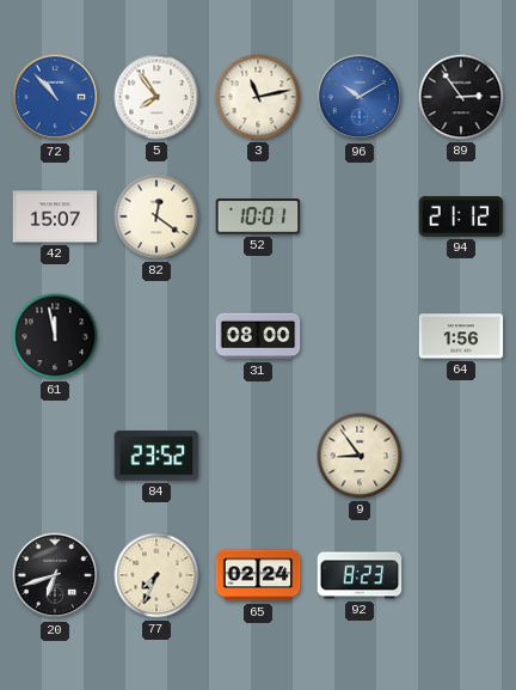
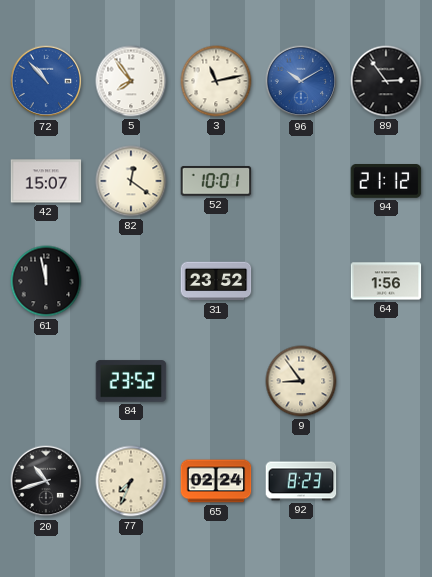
31: 08:00 -> 23:52
20: 6:42 -> 10:42
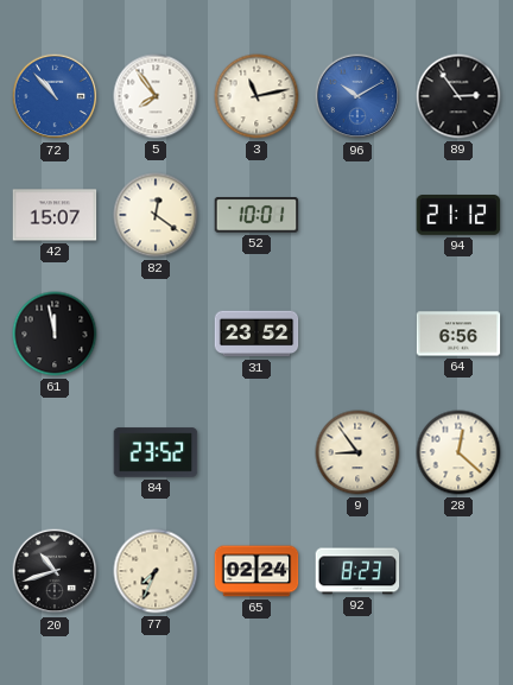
64: 1:56 -> 6:56
28: none -> 12:22
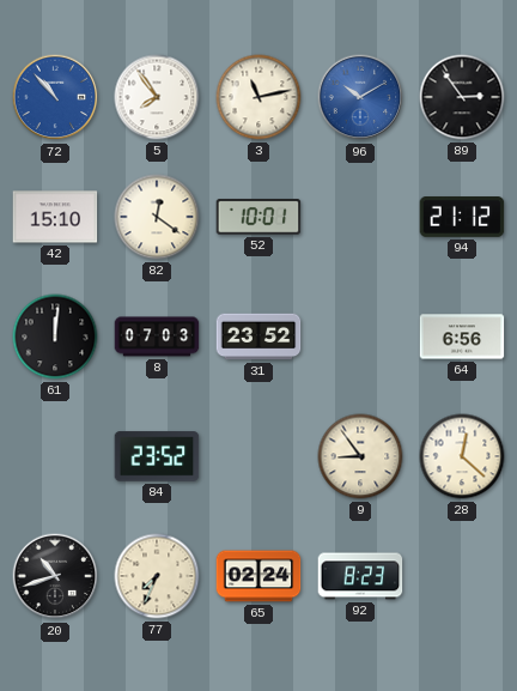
42: 15:07 -> 15:10
61: 11:58 -> 12:01
8: none -> 07:03
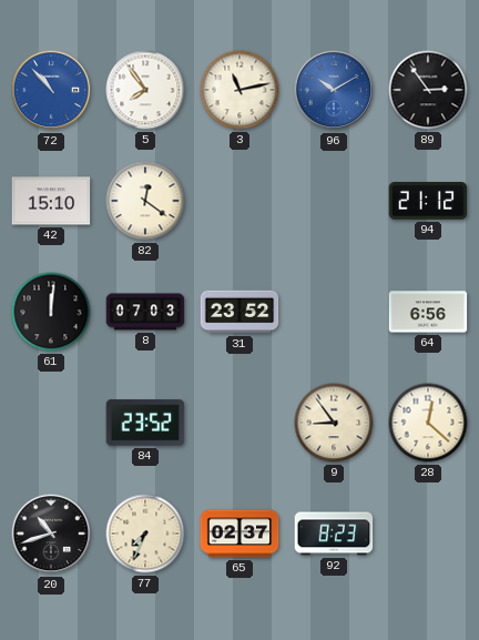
52: 10:01 -> none
65: 02:24 -> 02:37
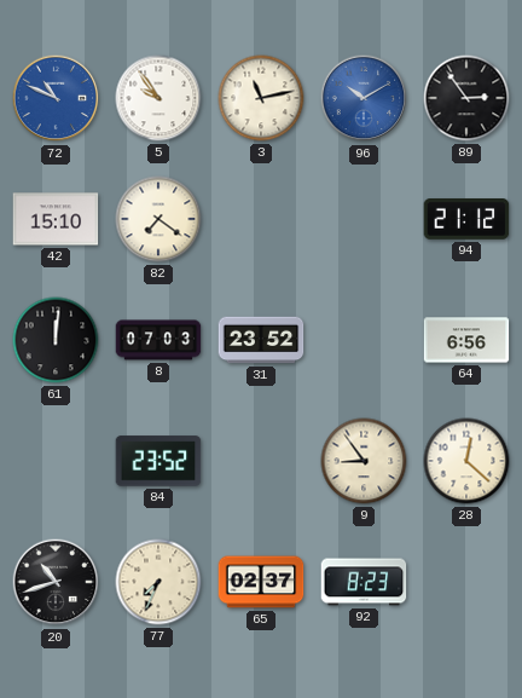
72: 10:53 -> 10:49
5: 7:54 -> 9:54
82: 12:21 -> 7:21
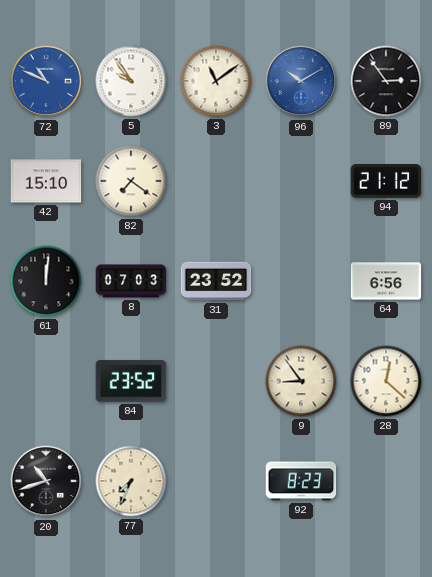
3: 11:13 -> 11:09
65: 02:37 -> none
